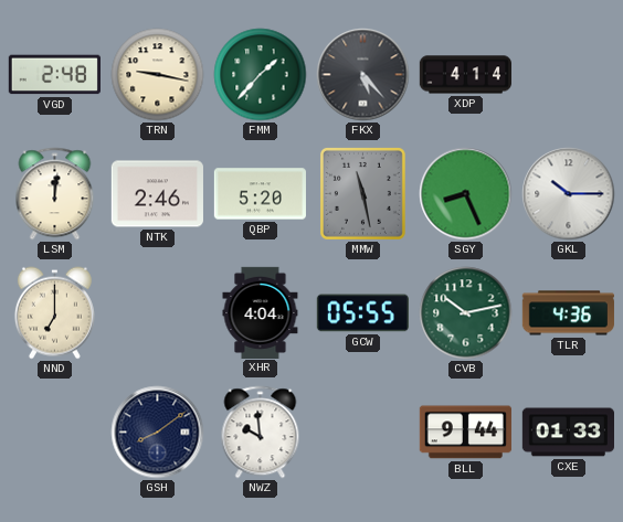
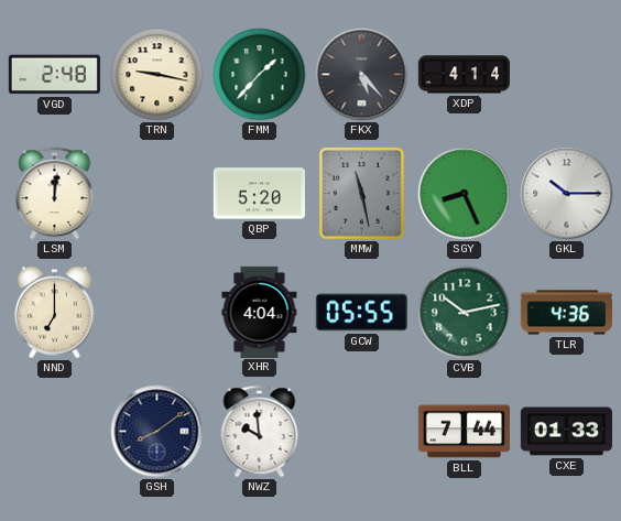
NTK: 2:46 -> none
BLL: 9:44 -> 7:44
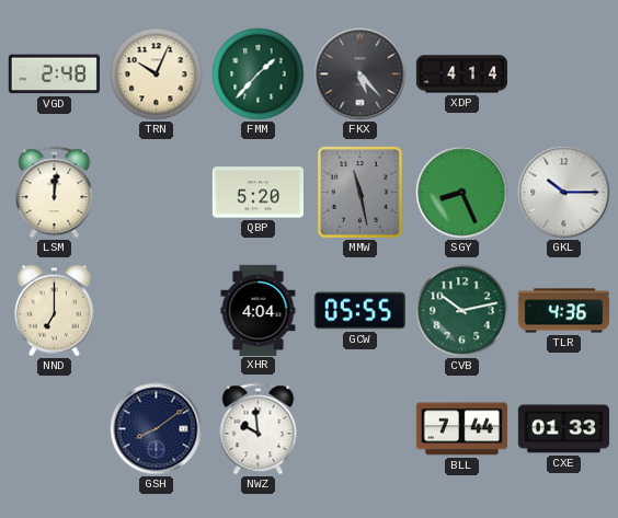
TRN: 9:17 -> 10:04
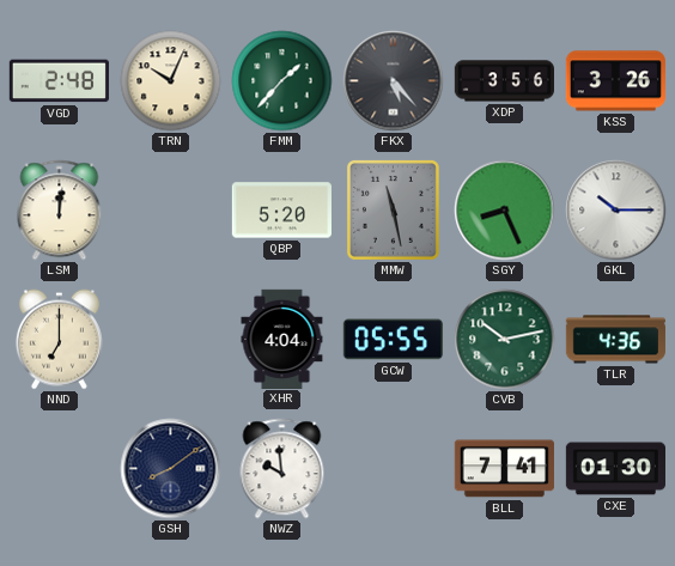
XDP: 4:14 -> 3:56
KSS: none -> 3:26
BLL: 7:44 -> 7:41
CXE: 01:33 -> 01:30
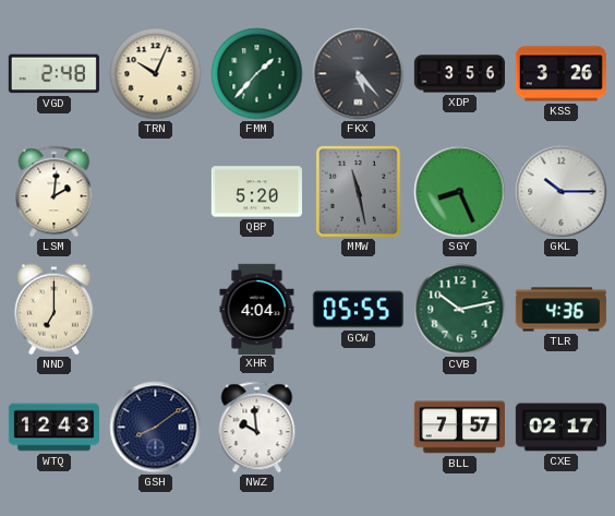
LSM: 12:01 -> 2:01
WTQ: none -> 12:43
BLL: 7:41 -> 7:57
CXE: 01:30 -> 02:17
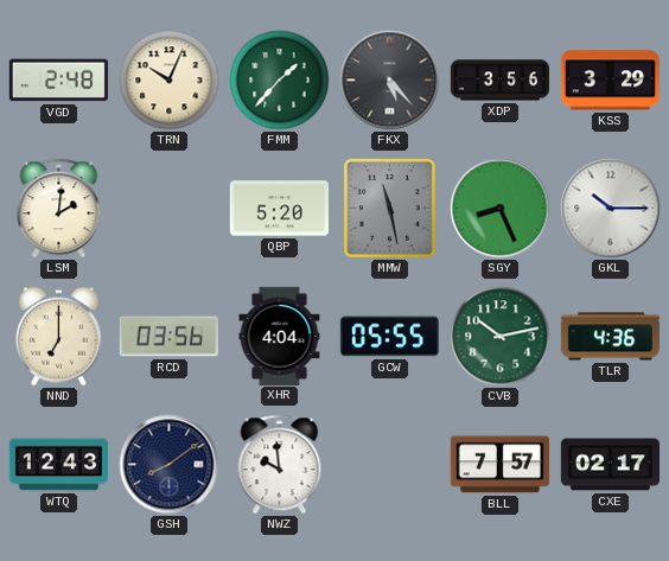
KSS: 3:26 -> 3:29
RCD: none -> 03:56
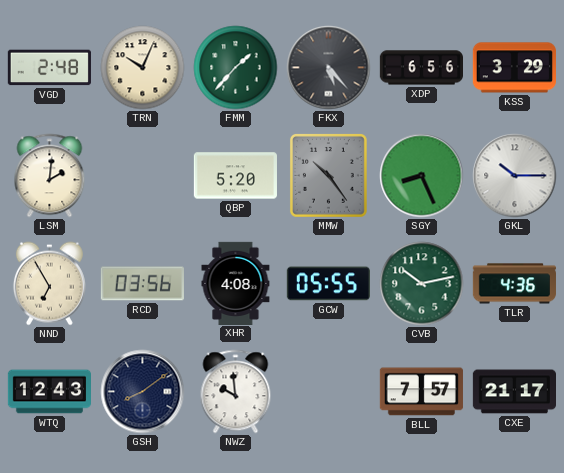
XDP: 3:56 -> 6:56
MMW: 11:28 -> 10:24
NND: 7:00 -> 6:55
XHR: 4:04 -> 4:08
CXE: 02:17 -> 21:17
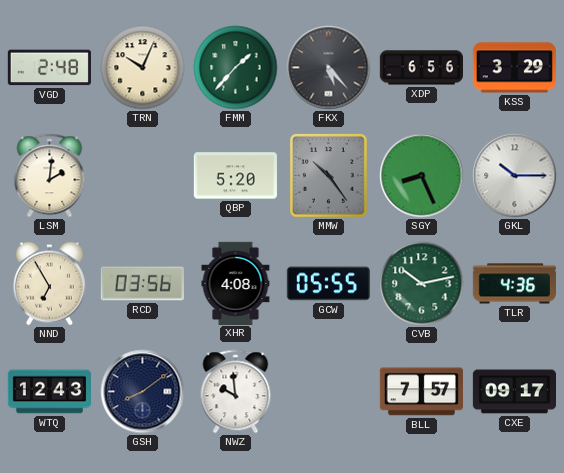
CXE: 21:17 -> 09:17
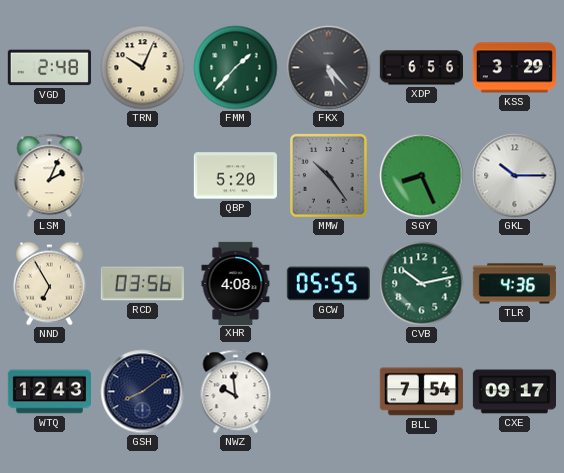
LSM: 2:01 -> 2:04
BLL: 7:57 -> 7:54
